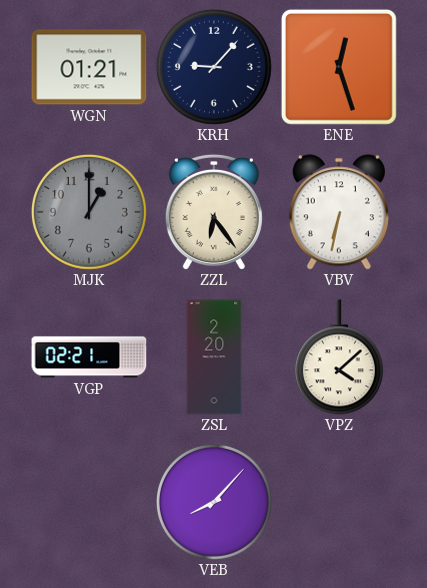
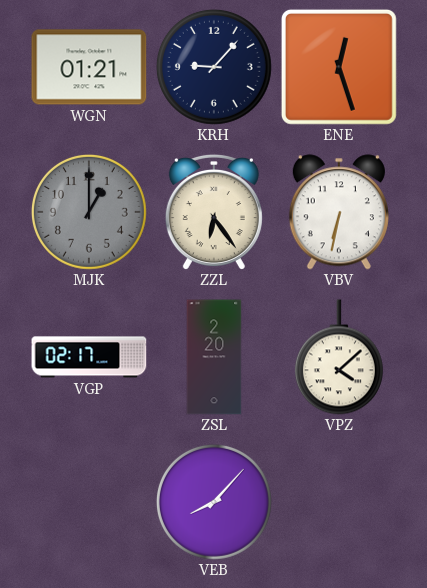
VGP: 02:21 -> 02:17
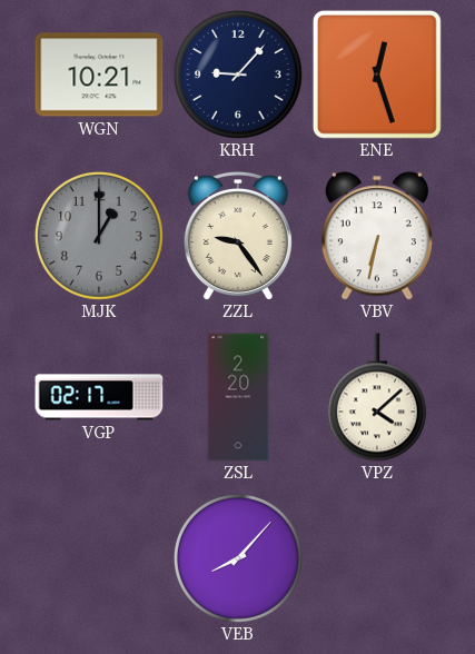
WGN: 01:21 -> 10:21
ZZL: 6:24 -> 9:24
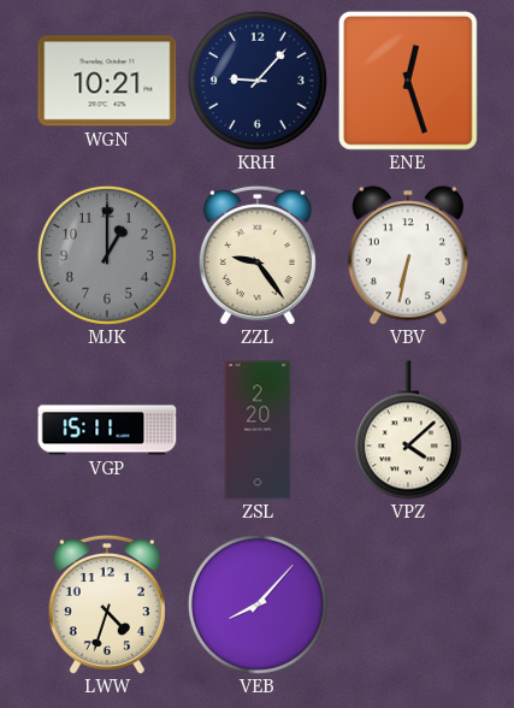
VGP: 02:17 -> 15:11
LWW: none -> 4:33
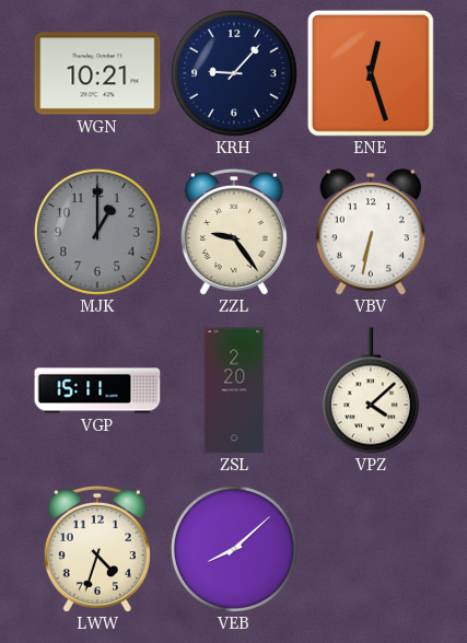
VEB: 8:07 -> 8:08
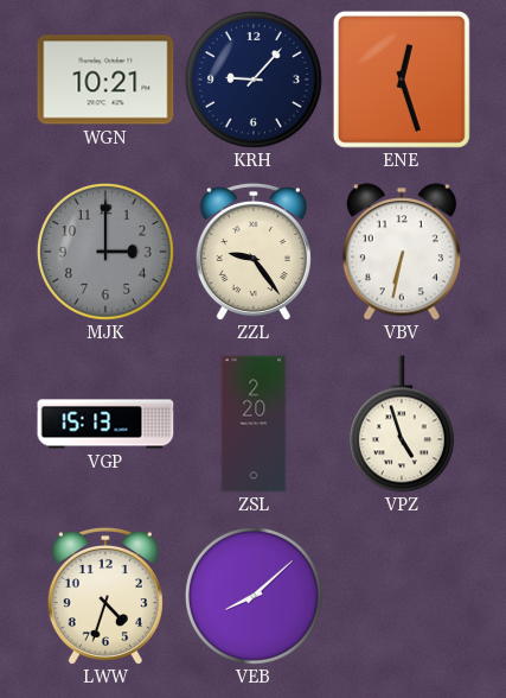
MJK: 1:00 -> 3:00
VGP: 15:11 -> 15:13
VPZ: 4:08 -> 4:57
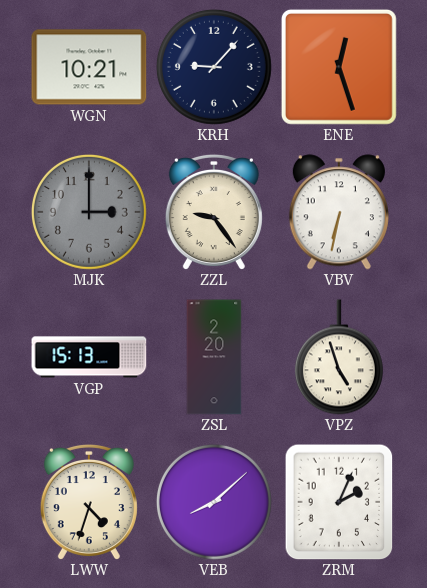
ZRM: none -> 2:04
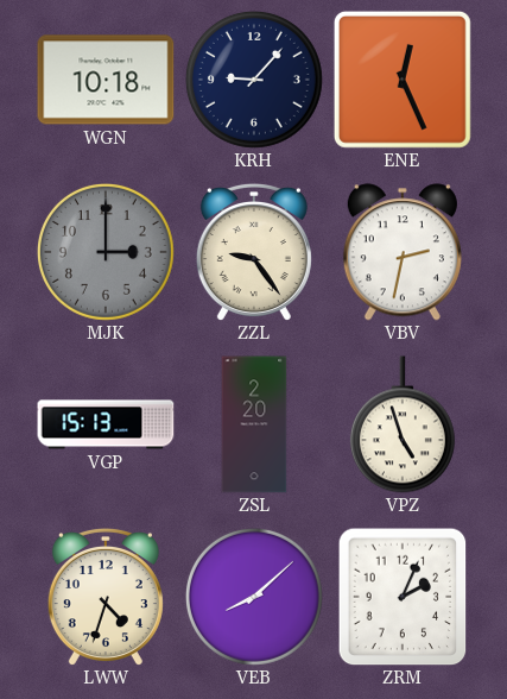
WGN: 10:21 -> 10:18
ENE: 12:27 -> 12:26
VBV: 6:32 -> 2:32
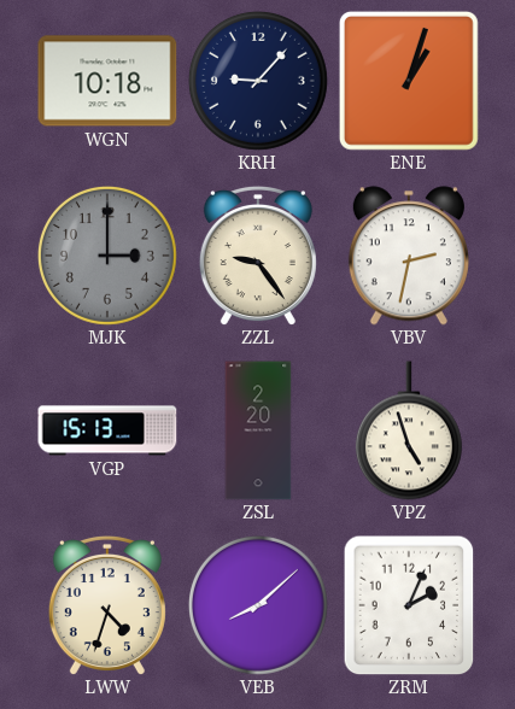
ENE: 12:26 -> 1:03
